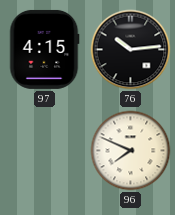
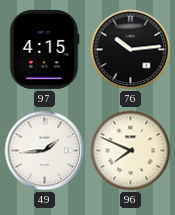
49: none -> 1:44
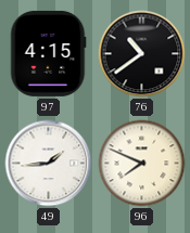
76: 10:14 -> 10:39
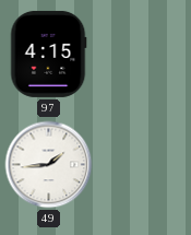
76: 10:39 -> none
96: 7:49 -> none
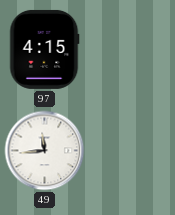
49: 1:44 -> 11:44
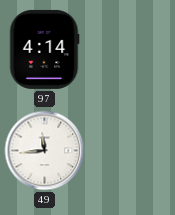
97: 4:15 -> 4:14
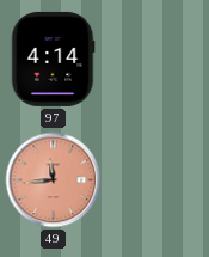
49 dial: white -> salmon
